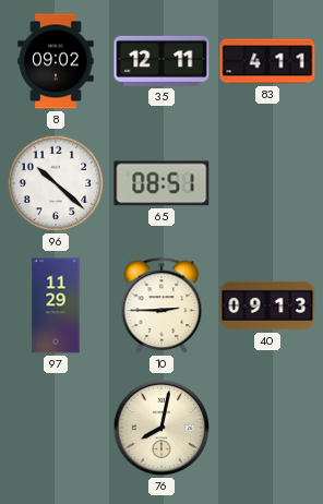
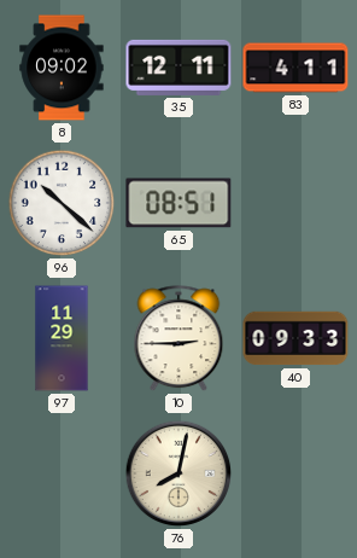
40: 09:13 -> 09:33
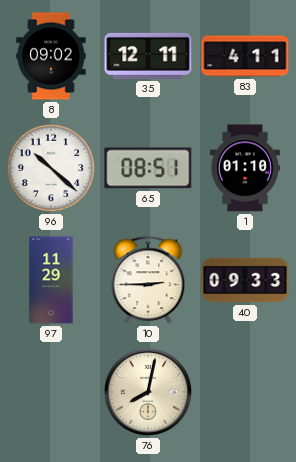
1: none -> 01:10
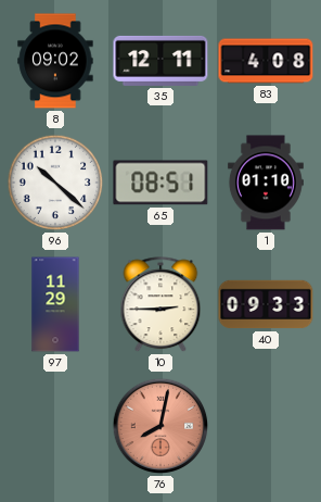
83: 4:11 -> 4:08
76 dial: cream -> salmon
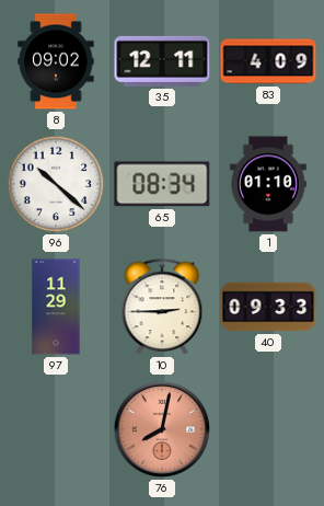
83: 4:08 -> 4:09
65: 08:51 -> 08:34
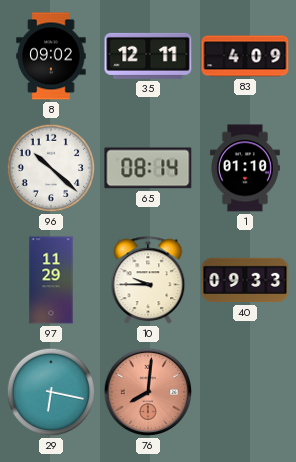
65: 08:34 -> 08:14
10: 2:45 -> 9:45
29: none -> 6:17
76: 8:02 -> 8:01
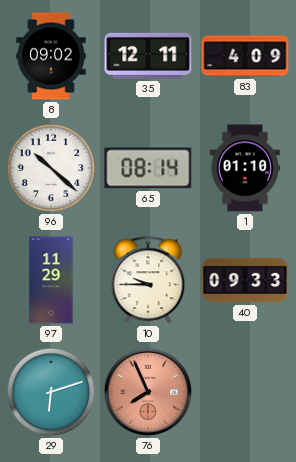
29: 6:17 -> 6:12
76: 8:01 -> 7:56
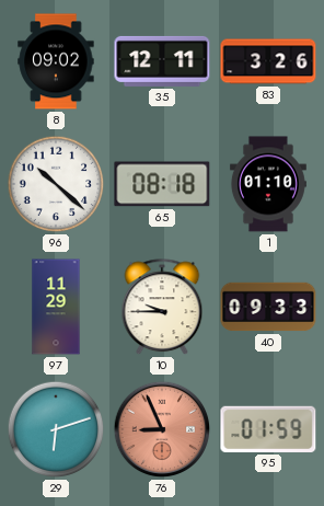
83: 4:09 -> 3:26
65: 08:14 -> 08:18
76: 7:56 -> 8:56
95: none -> 01:59
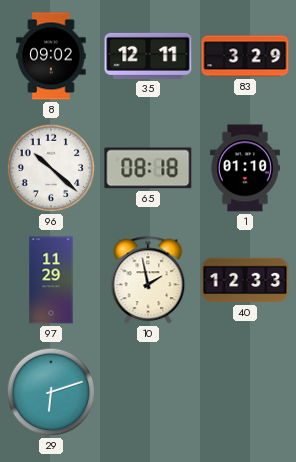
83: 3:26 -> 3:29
10: 9:45 -> 1:58
40: 09:33 -> 12:33
76: 8:56 -> none
95: 01:59 -> none
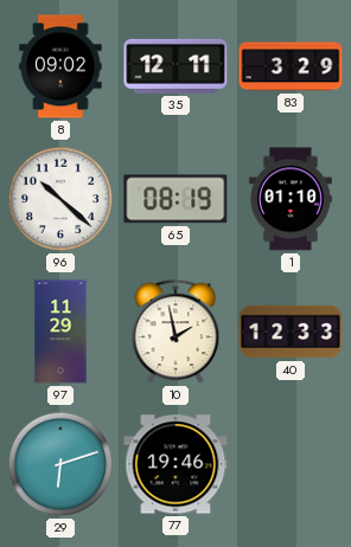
65: 08:18 -> 08:19
77: none -> 19:46
